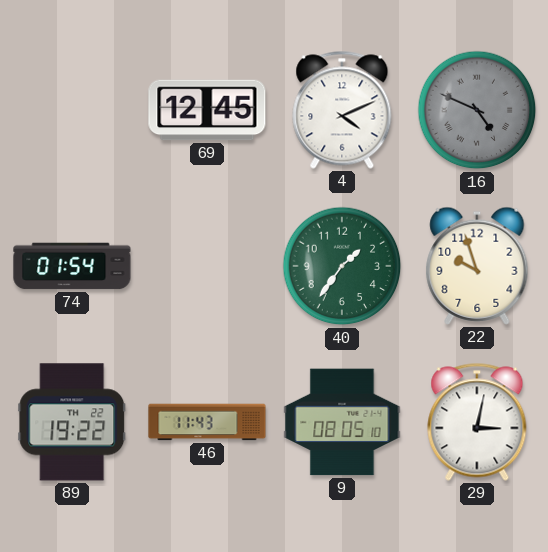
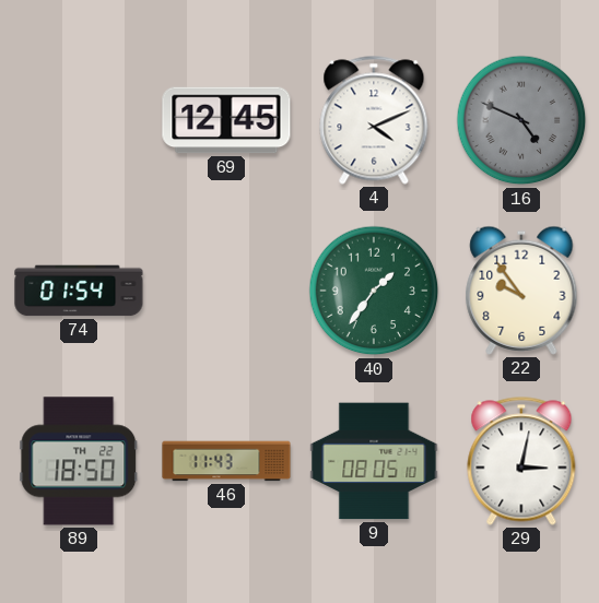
22: 9:57 -> 9:54
89: 19:22 -> 18:50
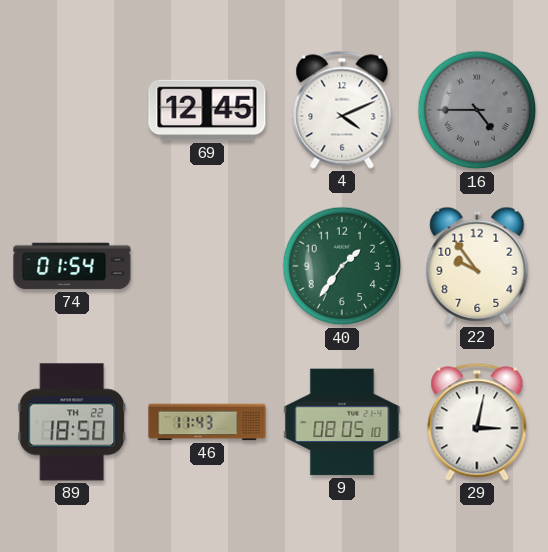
16: 4:49 -> 4:45
